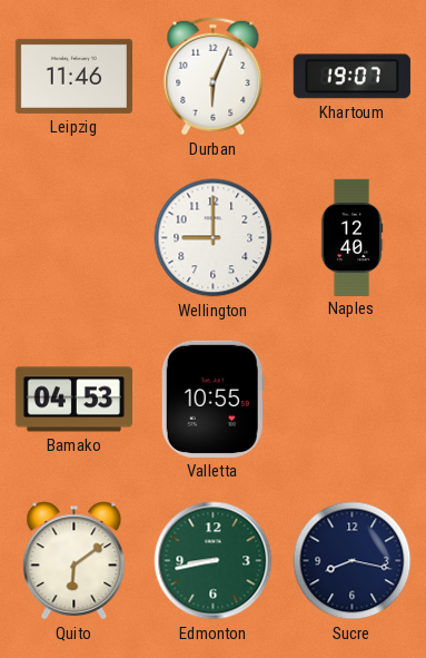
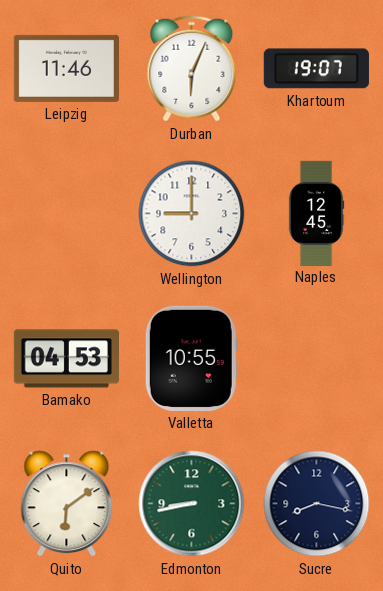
Naples: 12:40 -> 12:45
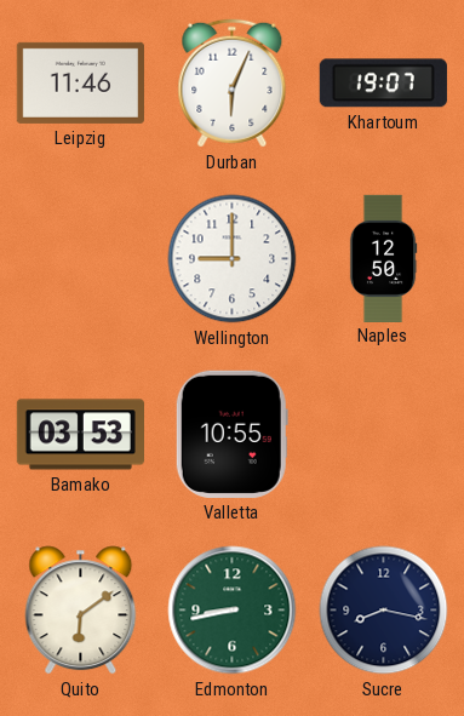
Naples: 12:45 -> 12:50
Bamako: 04:53 -> 03:53
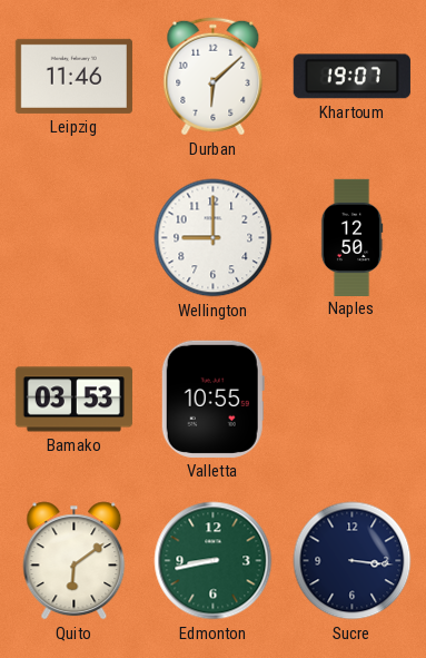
Durban: 6:04 -> 6:08
Sucre: 8:17 -> 3:16
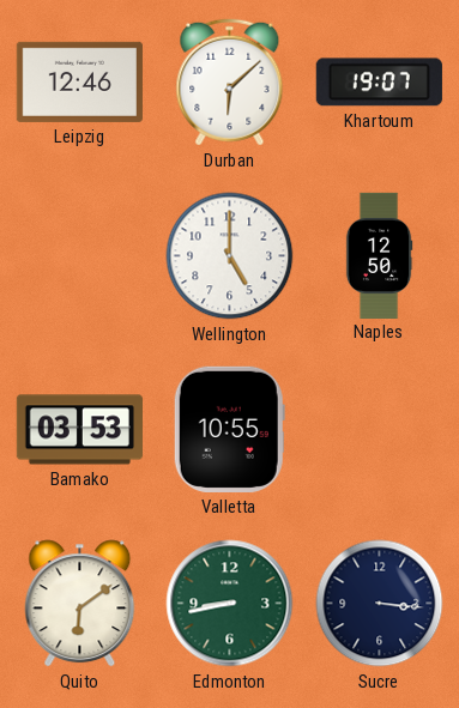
Leipzig: 11:46 -> 12:46
Wellington: 9:00 -> 5:00
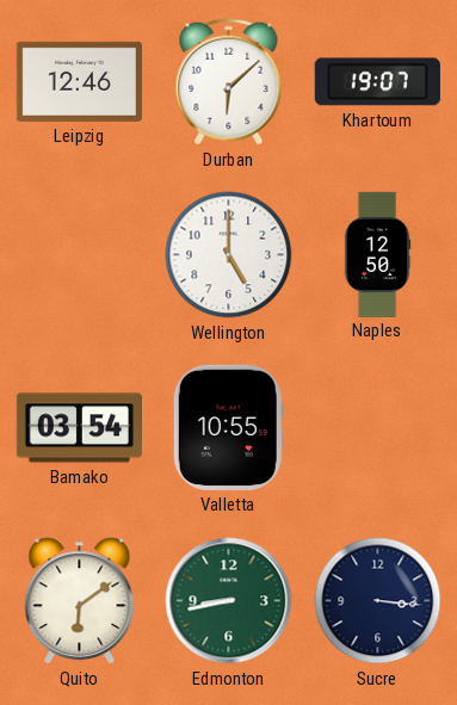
Bamako: 03:53 -> 03:54
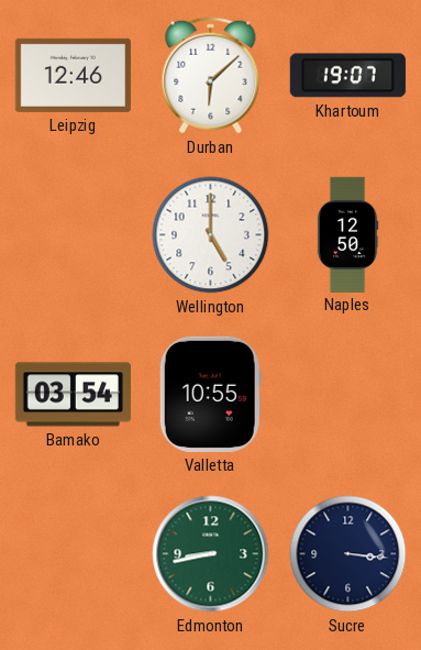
Quito: 6:09 -> none
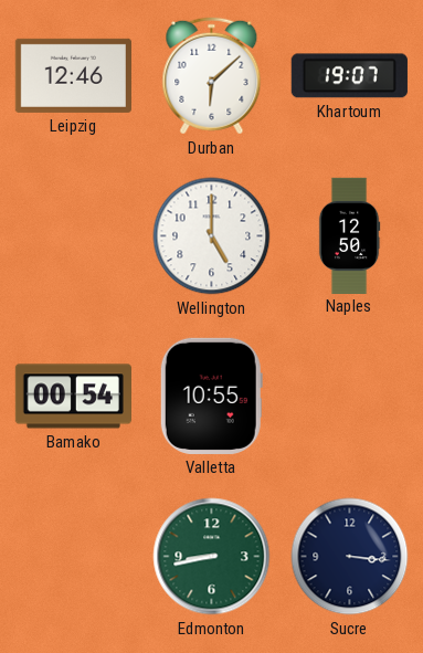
Bamako: 03:54 -> 00:54
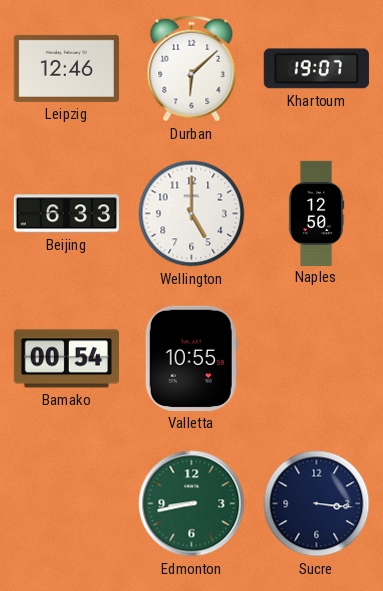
Beijing: none -> 6:33
